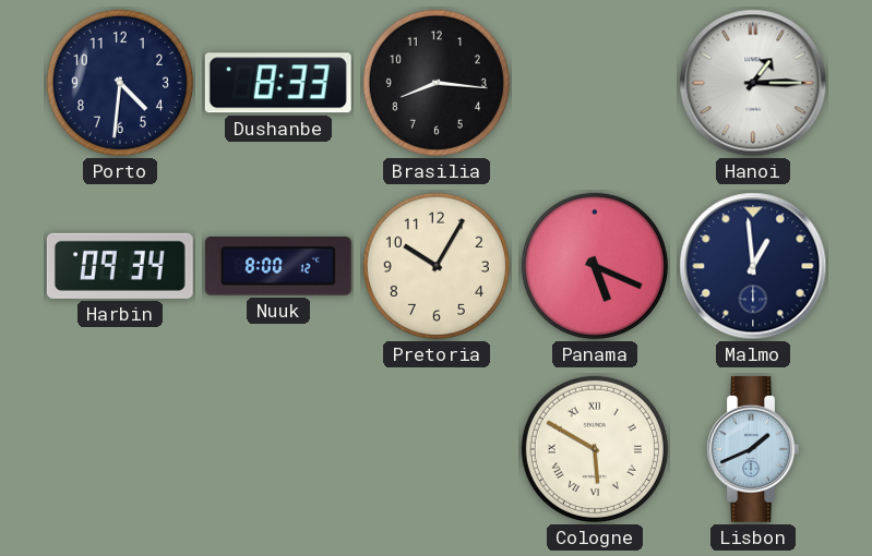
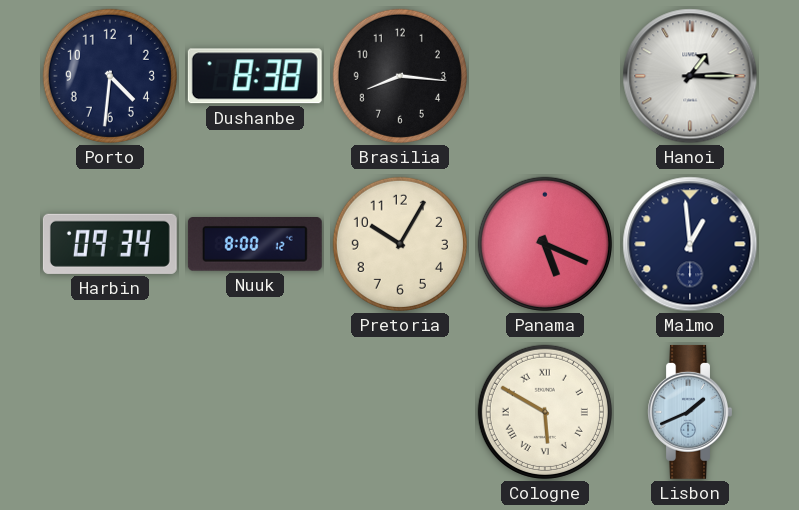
Dushanbe: 8:33 -> 8:38
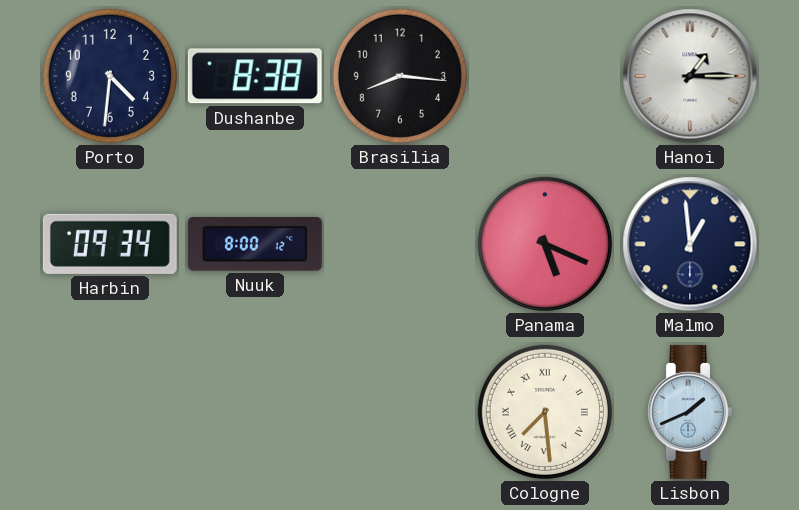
Pretoria: 10:05 -> none
Cologne: 5:50 -> 7:29
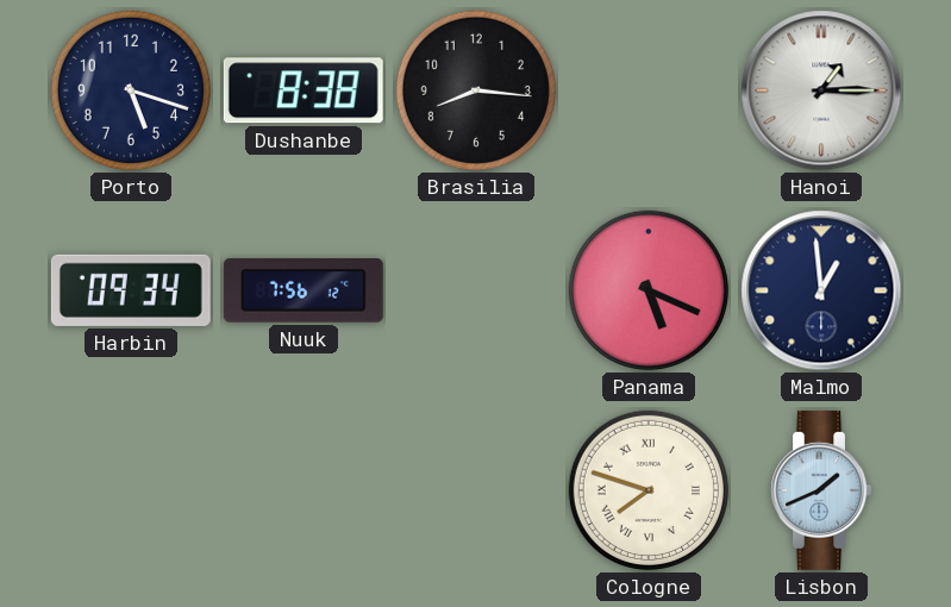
Porto: 4:31 -> 5:18
Nuuk: 8:00 -> 7:56
Cologne: 7:29 -> 7:48
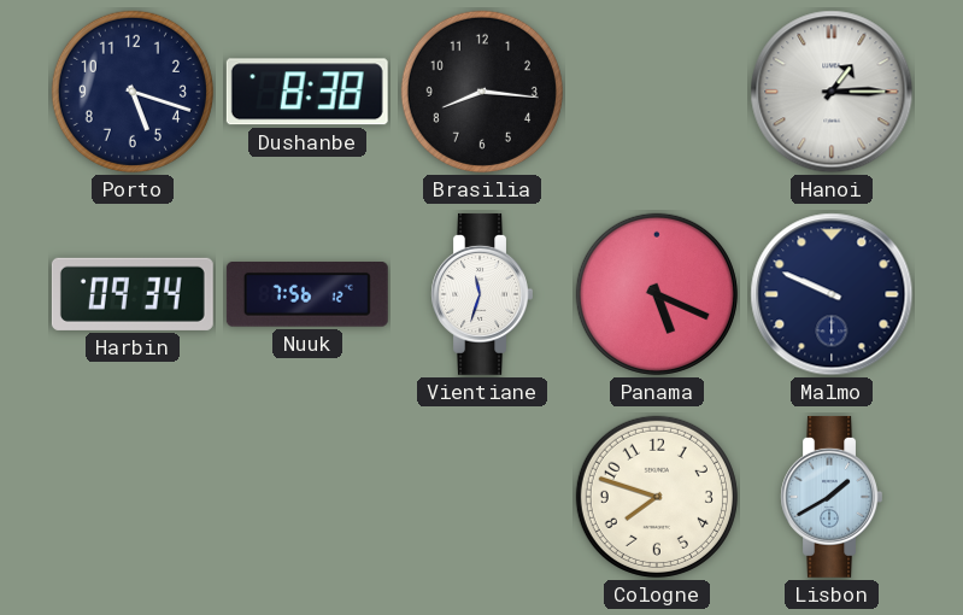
Vientiane: none -> 11:33
Malmo: 12:59 -> 9:49
Cologne numerals: Roman -> Arabic
Lisbon: 1:41 -> 1:40
